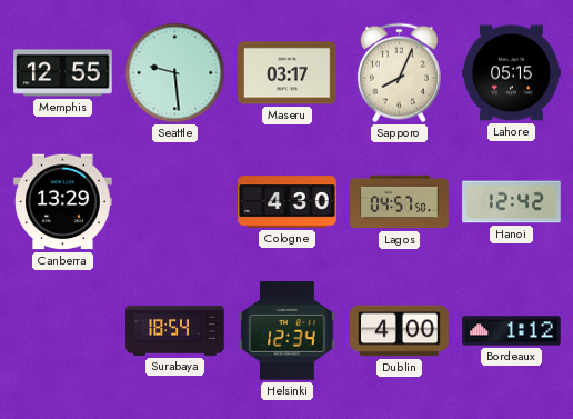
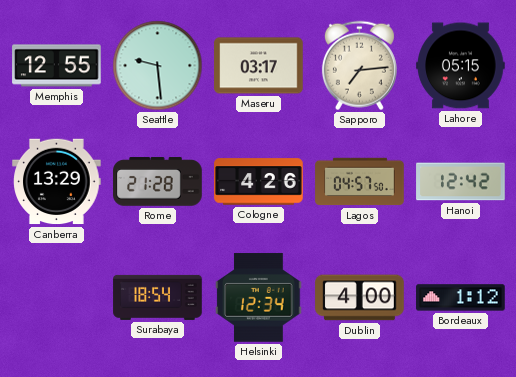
Sapporo: 8:04 -> 7:14
Rome: none -> 21:28
Cologne: 4:30 -> 4:26
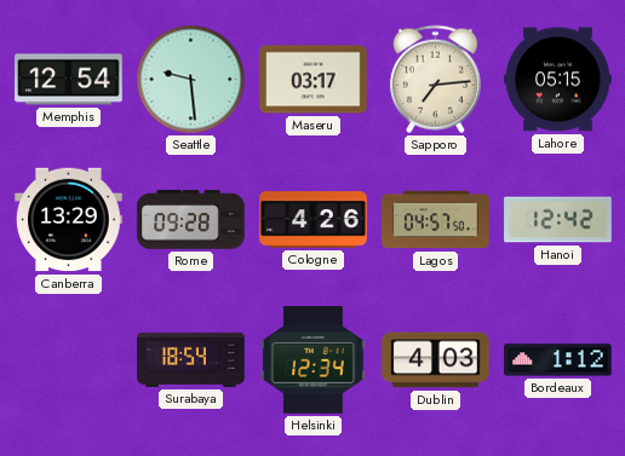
Memphis: 12:55 -> 12:54
Rome: 21:28 -> 09:28
Dublin: 4:00 -> 4:03
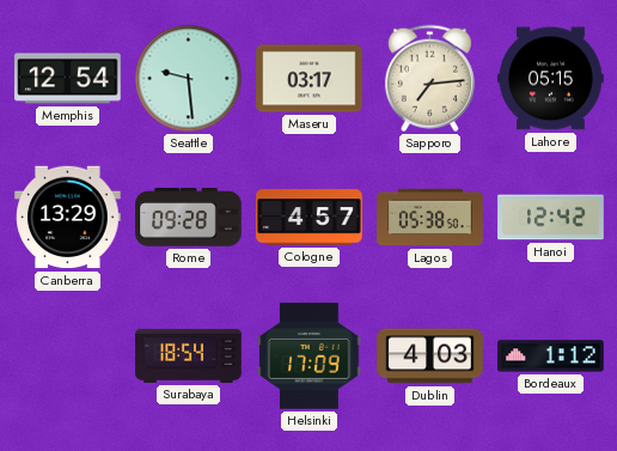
Cologne: 4:26 -> 4:57
Lagos: 04:57 -> 05:38
Helsinki: 12:34 -> 17:09
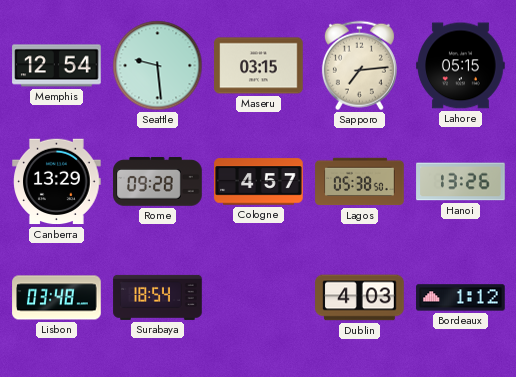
Maseru: 03:17 -> 03:15
Hanoi: 12:42 -> 13:26
Lisbon: none -> 03:48
Helsinki: 17:09 -> none
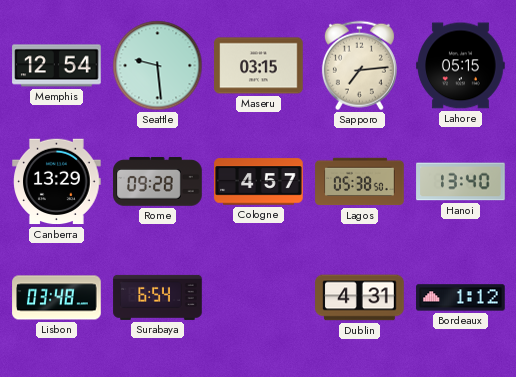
Hanoi: 13:26 -> 13:40
Surabaya: 18:54 -> 6:54
Dublin: 4:03 -> 4:31
